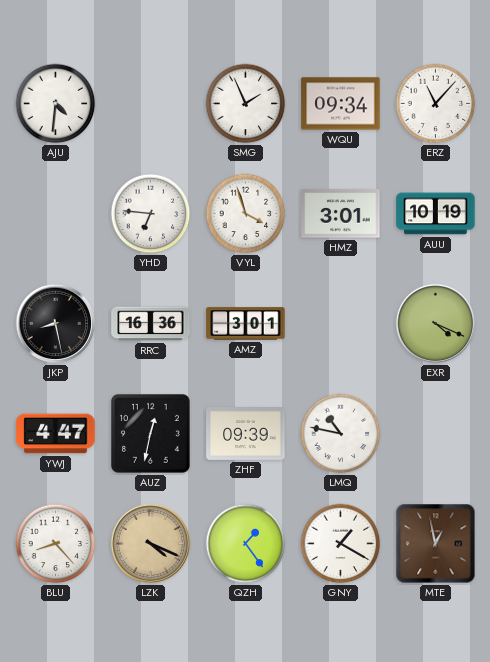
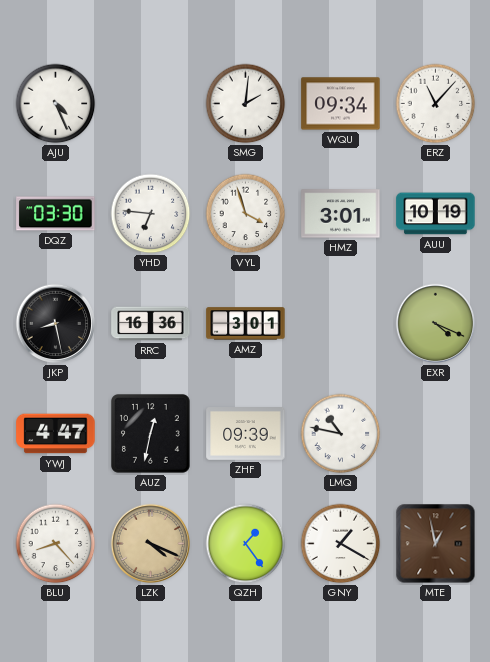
AJU: 4:31 -> 4:26
SMG: 1:56 -> 2:01
DQZ: none -> 03:30
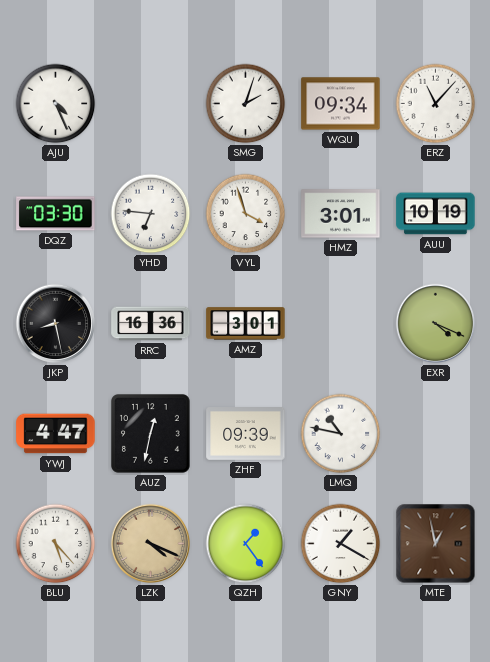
SMG: 2:01 -> 2:03
BLU: 8:23 -> 5:23
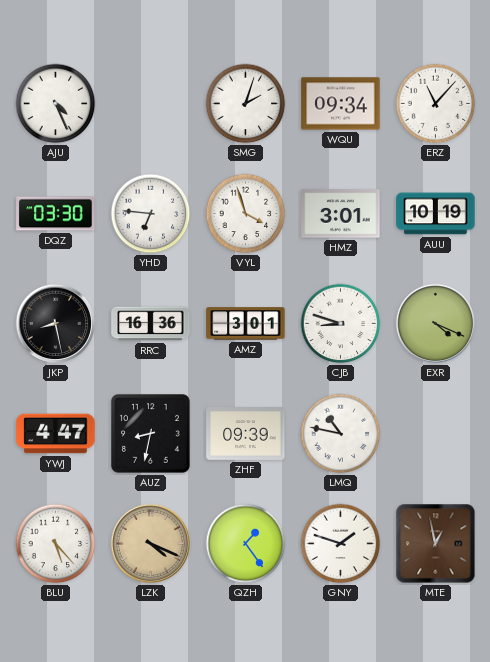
CJB: none -> 8:48
AUZ: 12:32 -> 8:32
GNY: 1:20 -> 1:48
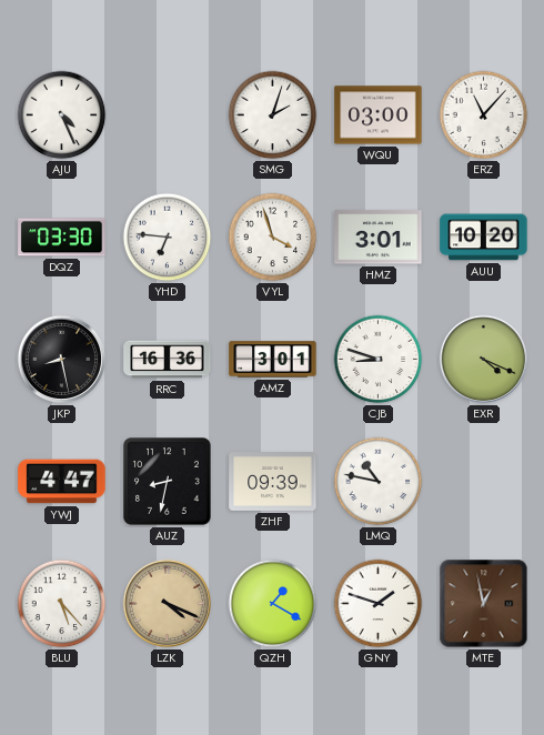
WQU: 09:34 -> 03:00
AUU: 10:19 -> 10:20
QZH: 1:24 -> 1:20
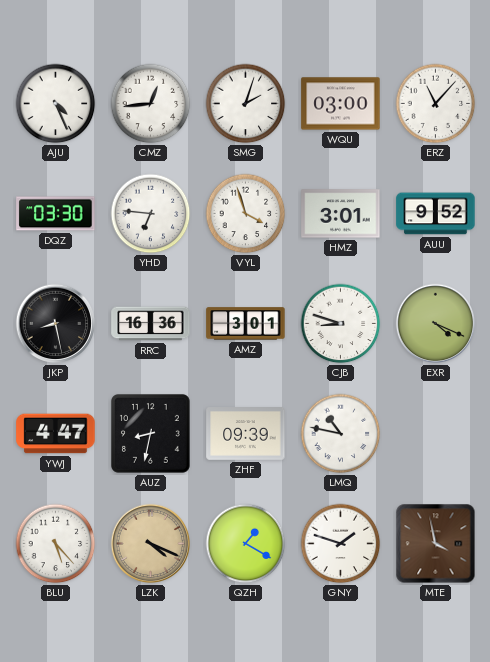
CMZ: none -> 12:44
AUU: 10:20 -> 9:52
MTE: 12:58 -> 3:58
